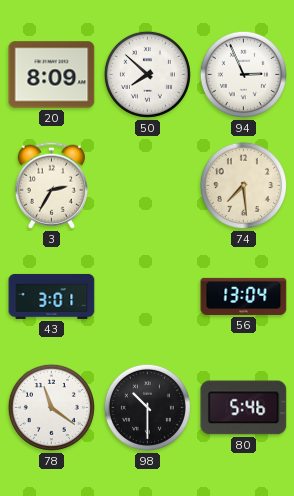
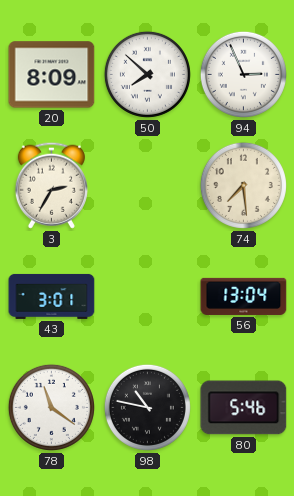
98: 10:30 -> 10:47
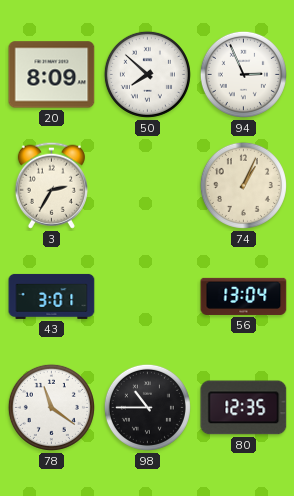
74: 7:29 -> 1:04
98: 10:47 -> 10:45
80: 5:46 -> 12:35
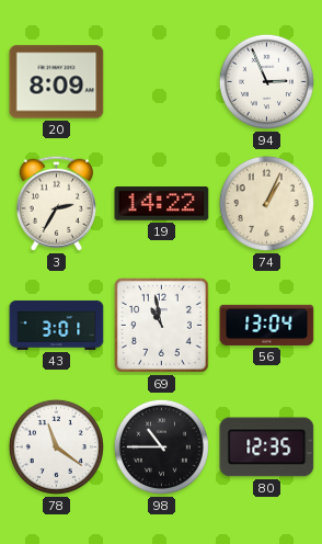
50: 7:52 -> none
19: none -> 14:22
69: none -> 10:58
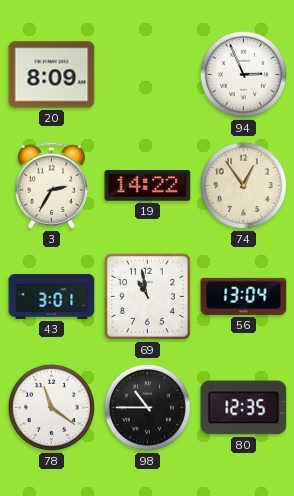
74: 1:04 -> 12:54
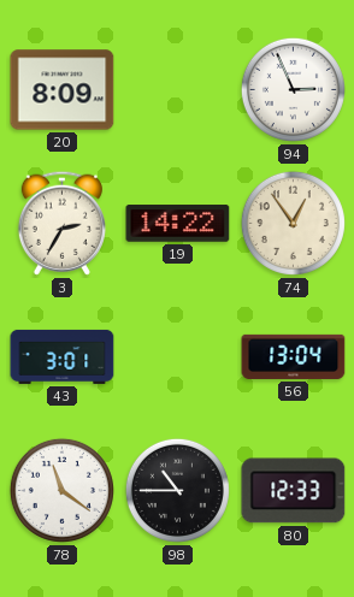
69: 10:58 -> none
80: 12:35 -> 12:33
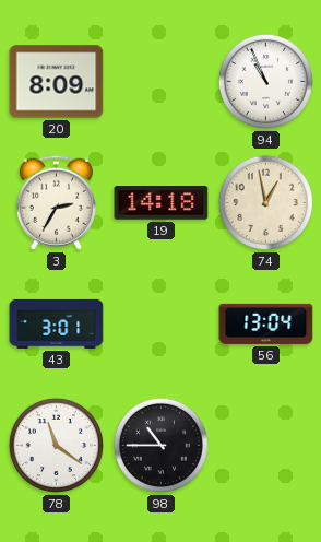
94: 2:56 -> 10:56
19: 14:22 -> 14:18
74: 12:54 -> 12:58
80: 12:33 -> none
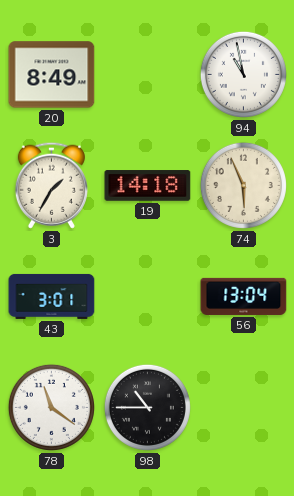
20: 8:09 -> 8:49
94: 10:56 -> 10:58
3: 2:35 -> 1:35
74: 12:58 -> 5:56
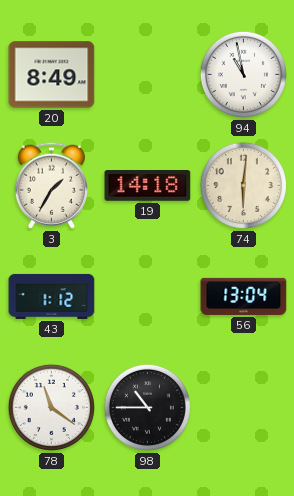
74: 5:56 -> 6:01
43: 3:01 -> 1:12
